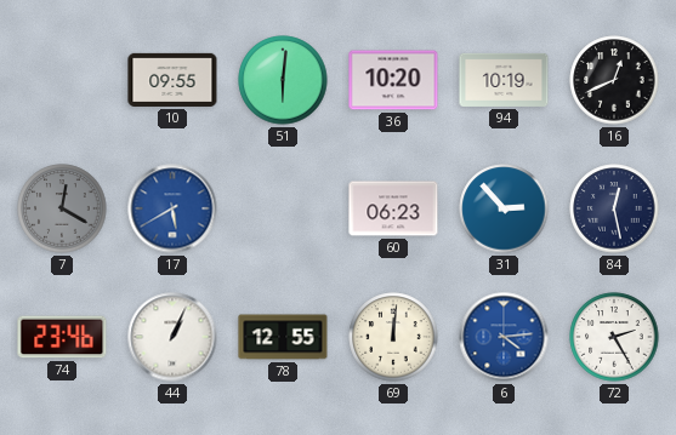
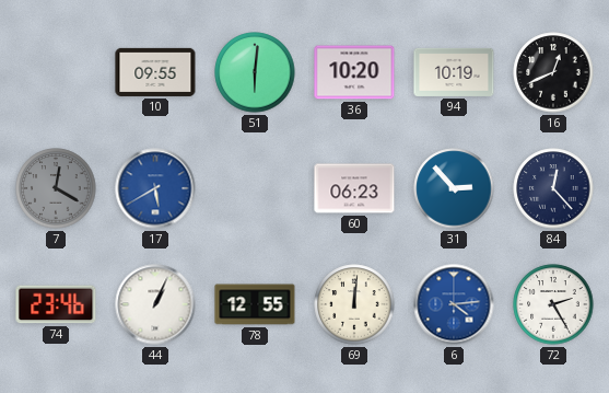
84: 12:28 -> 12:23
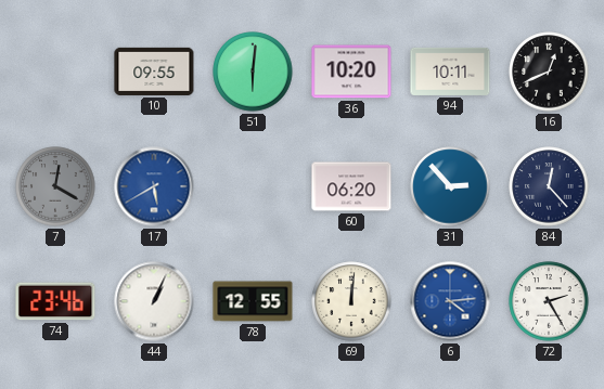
94: 10:19 -> 10:11
60: 06:23 -> 06:20
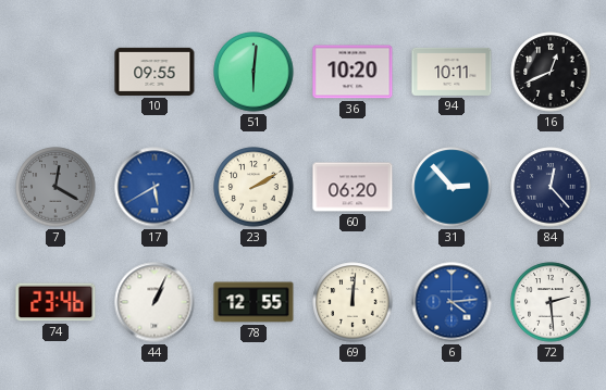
23: none -> 2:10
72: 2:25 -> 2:29
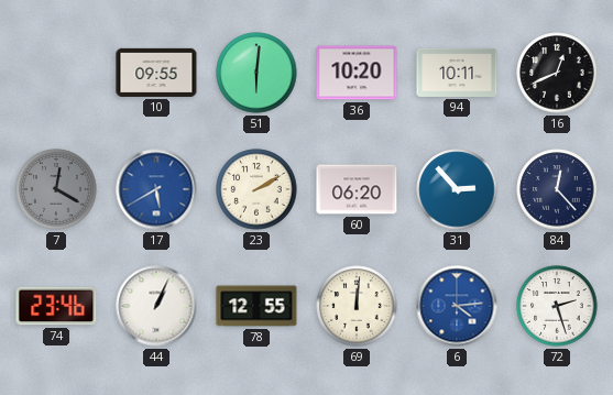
72: 2:29 -> 2:27
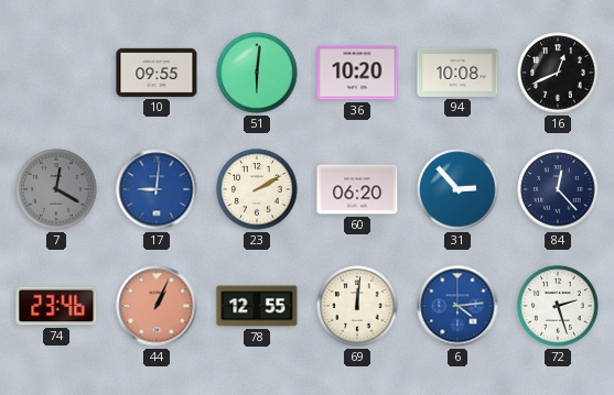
94: 10:11 -> 10:08
17: 5:40 -> 9:01
44 dial: white -> salmon
